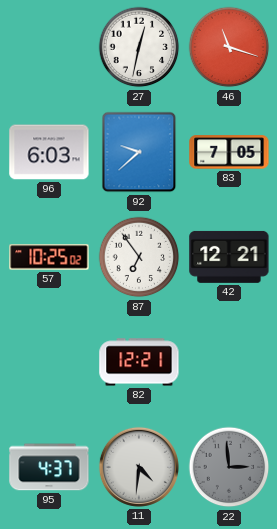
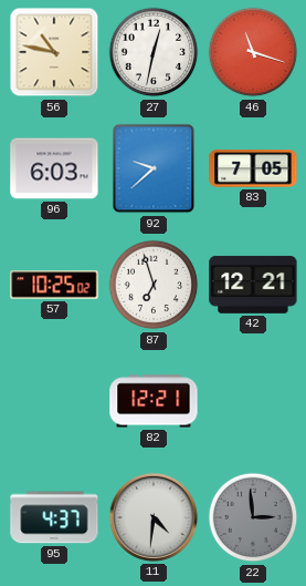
56: none -> 10:47
87: 6:54 -> 6:57
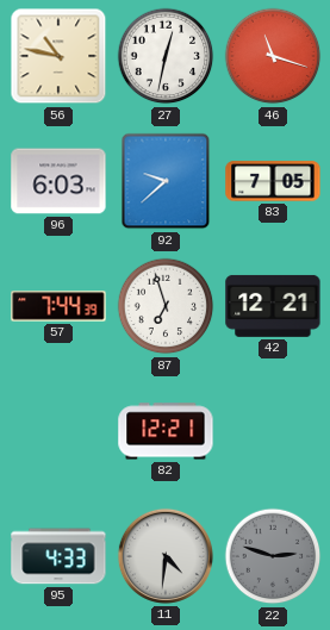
57: 10:25 -> 7:44
95: 4:37 -> 4:33
22: 2:59 -> 2:48
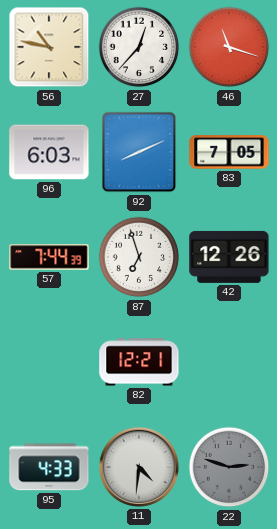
27: 12:32 -> 12:37
92: 9:38 -> 8:11
42: 12:21 -> 12:26
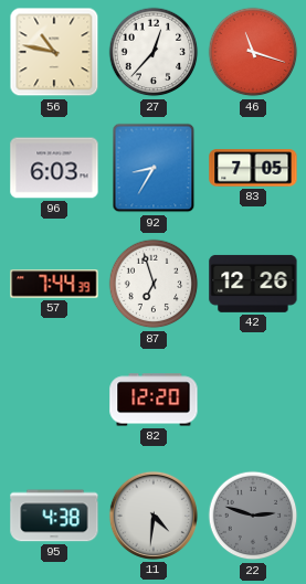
92: 8:11 -> 8:35
82: 12:21 -> 12:20
95: 4:33 -> 4:38
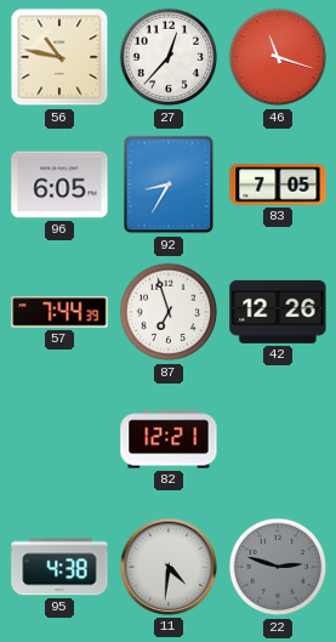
96: 6:03 -> 6:05
82: 12:20 -> 12:21
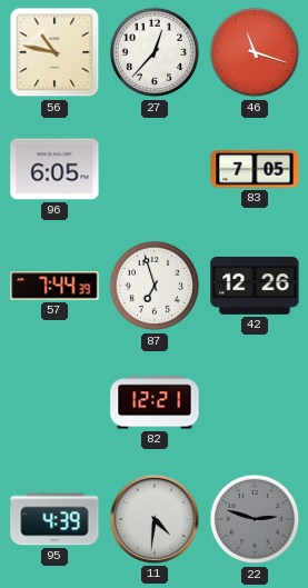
92: 8:35 -> none
95: 4:38 -> 4:39
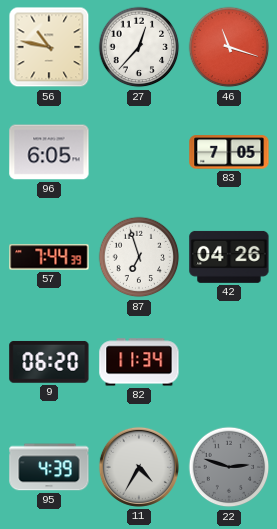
42: 12:26 -> 04:26
9: none -> 06:20
82: 12:21 -> 11:34
11: 4:31 -> 4:35
